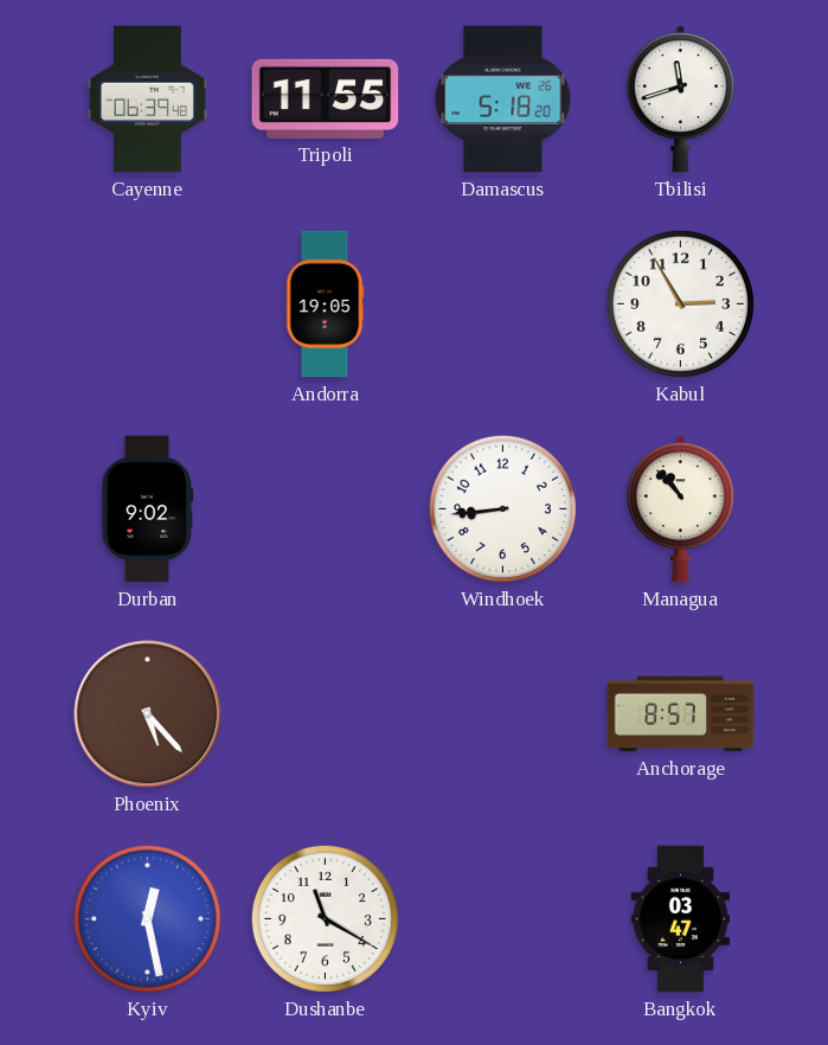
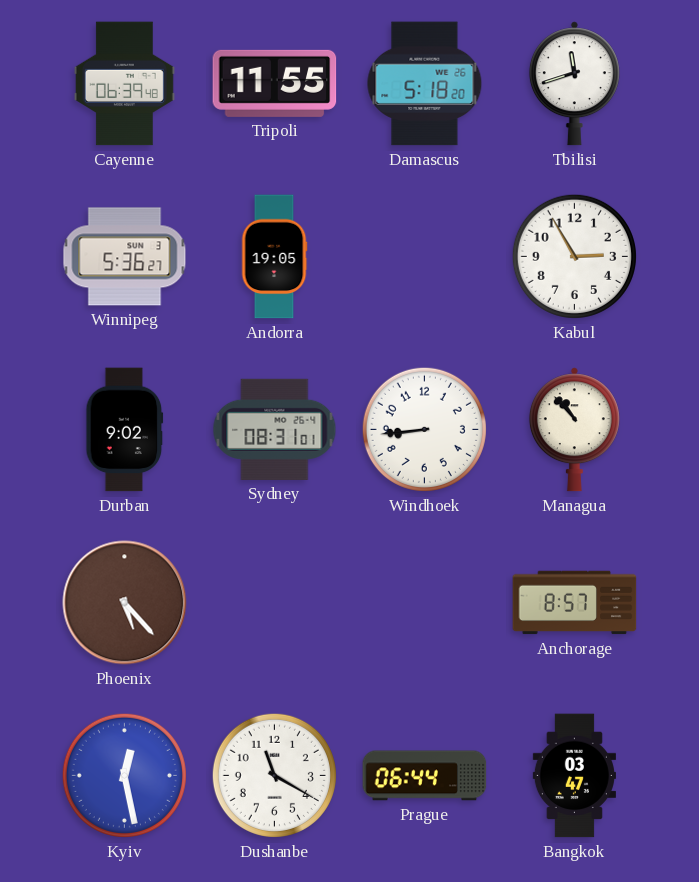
Winnipeg: none -> 5:36
Sydney: none -> 08:31
Prague: none -> 06:44
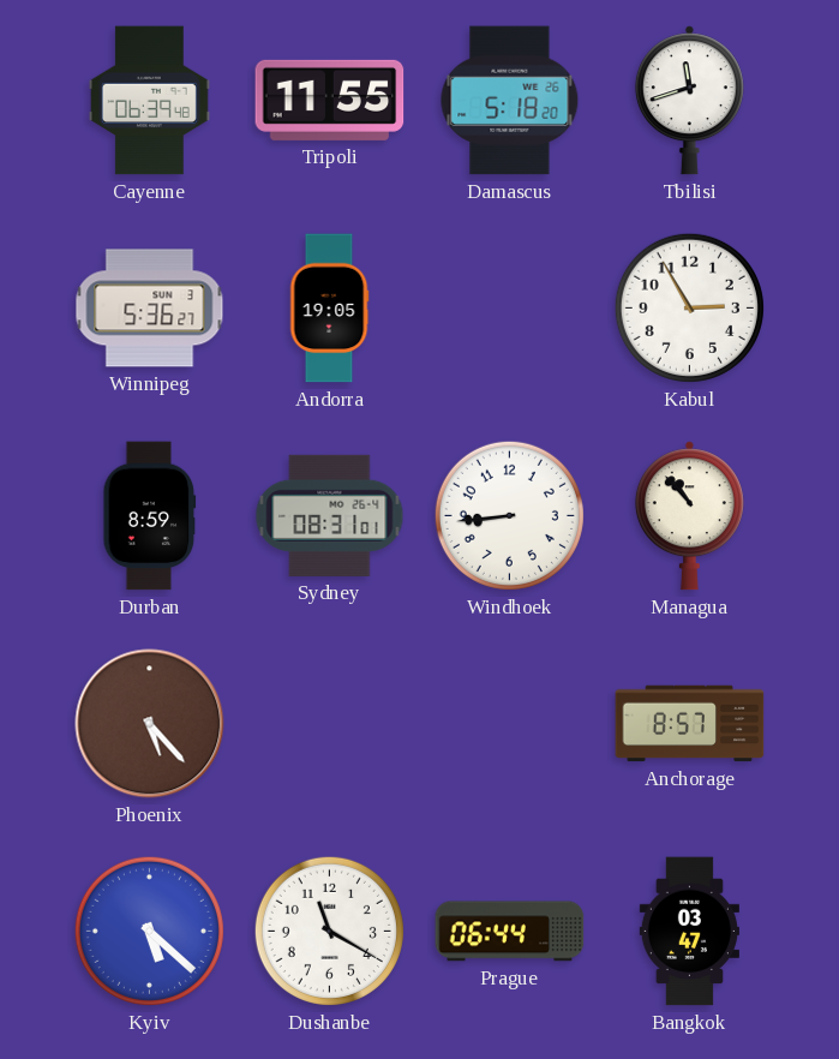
Durban: 9:02 -> 8:59
Kyiv: 12:28 -> 5:22
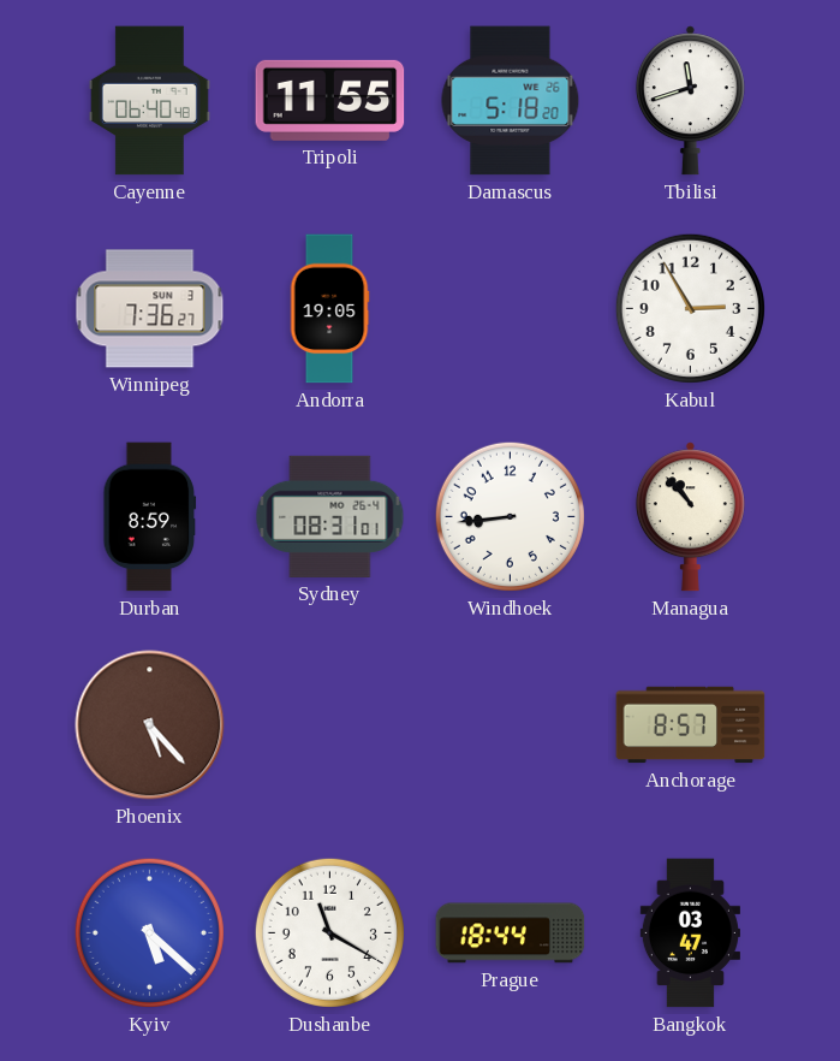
Cayenne: 06:39 -> 06:40
Winnipeg: 5:36 -> 7:36
Prague: 06:44 -> 18:44
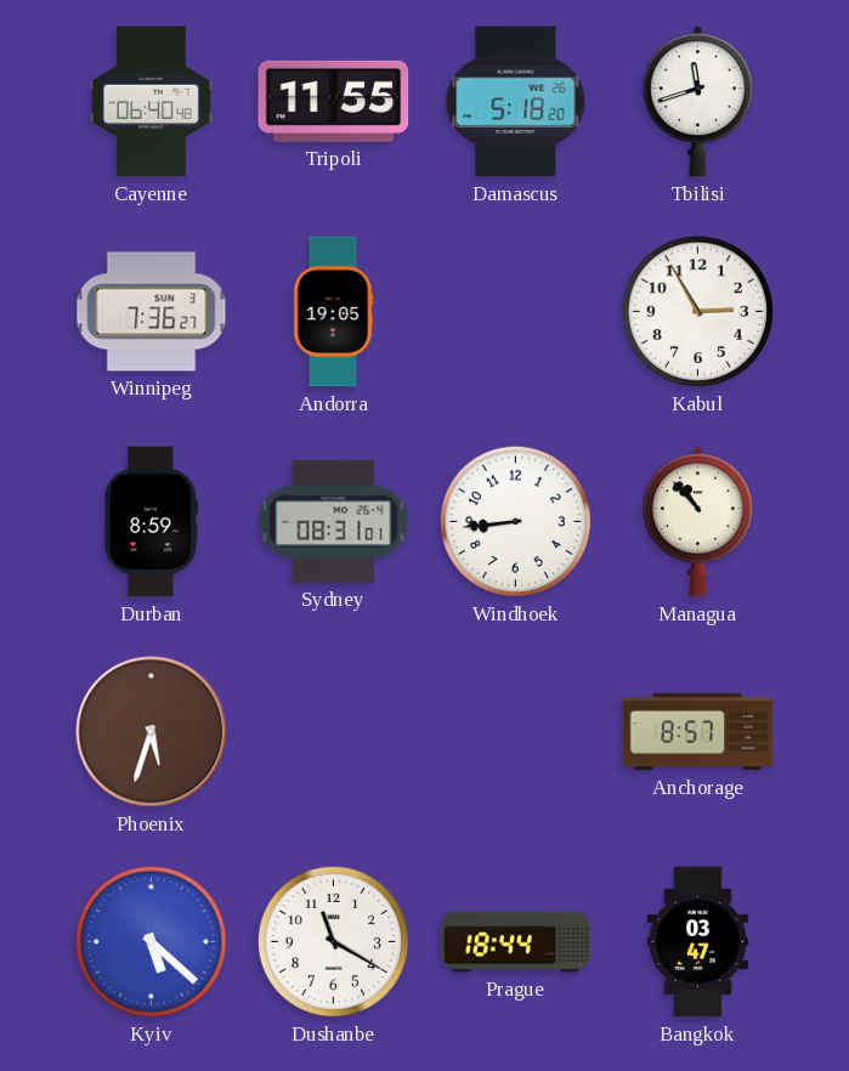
Phoenix: 5:23 -> 5:33
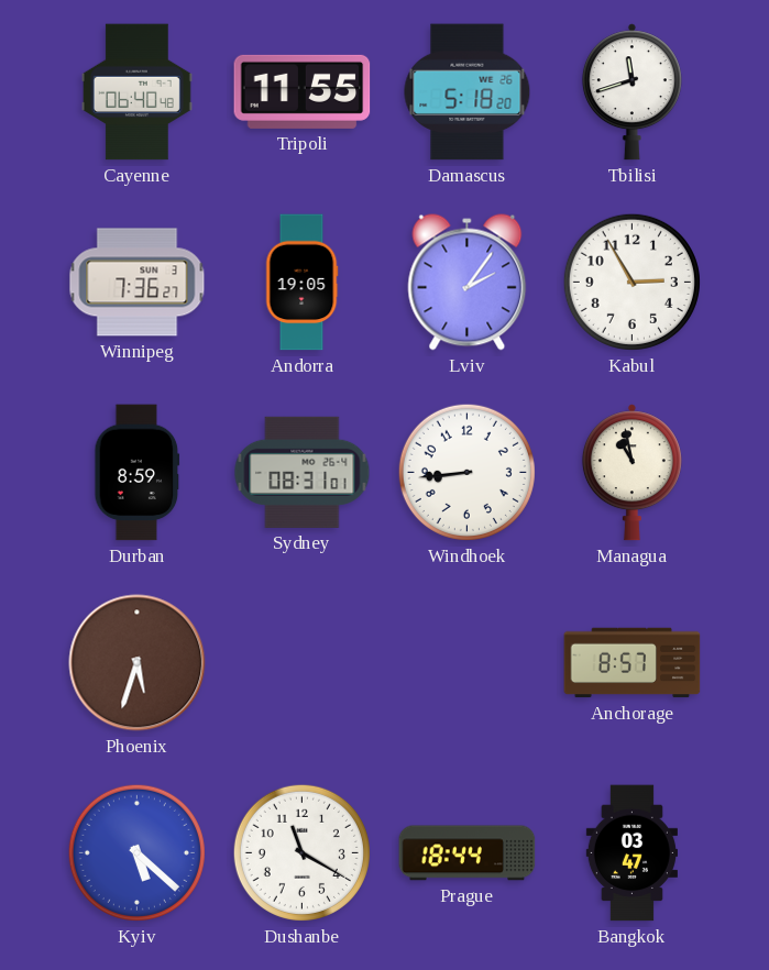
Lviv: none -> 2:06
Managua: 10:53 -> 10:58
